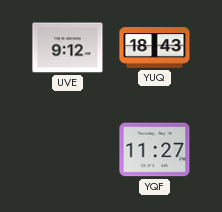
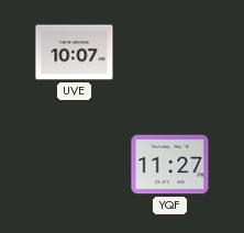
UVE: 9:12 -> 10:07
YUQ: 18:43 -> none
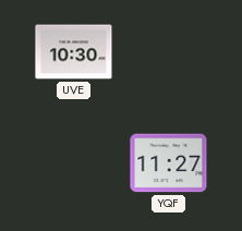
UVE: 10:07 -> 10:30
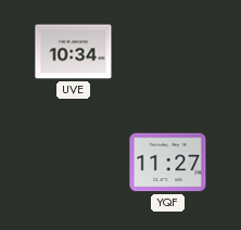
UVE: 10:30 -> 10:34
